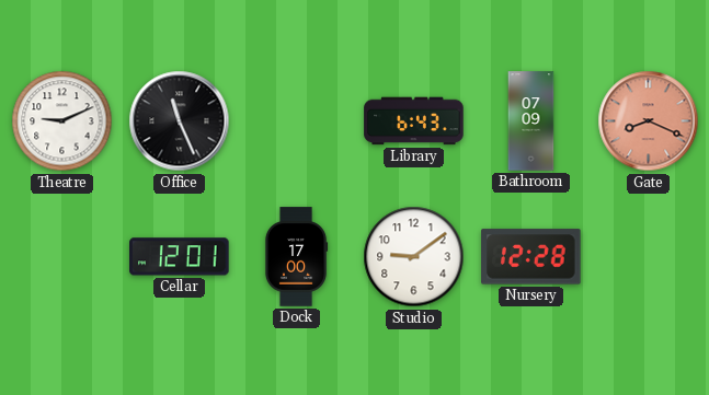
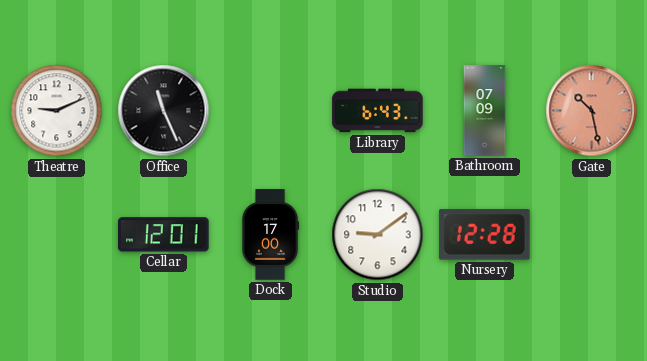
Gate: 8:19 -> 10:28
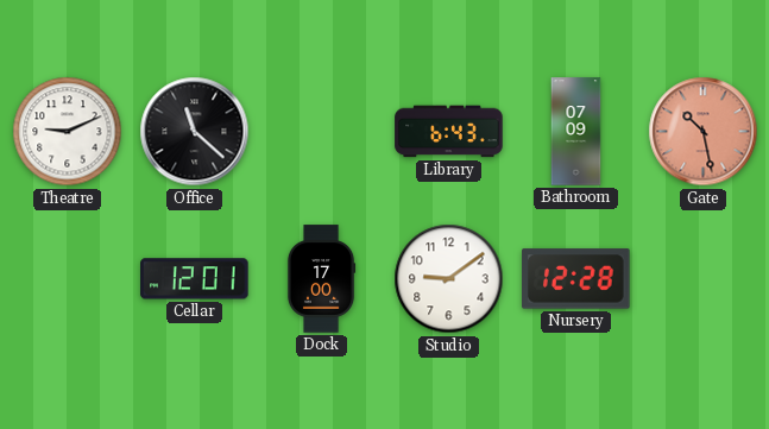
Office: 11:26 -> 11:22
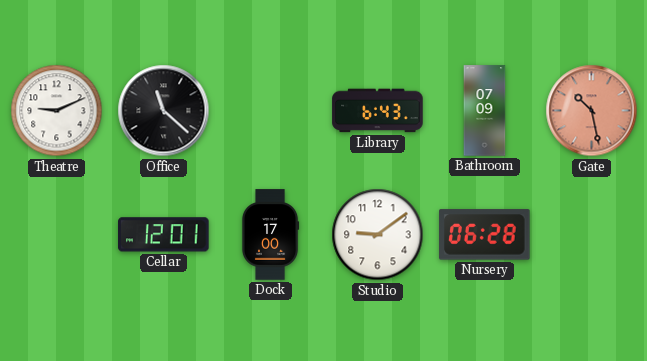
Nursery: 12:28 -> 06:28
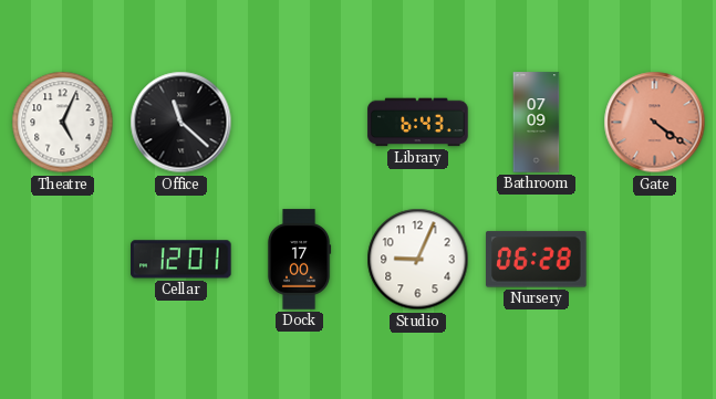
Theatre: 9:11 -> 5:04
Gate: 10:28 -> 4:21
Studio: 9:09 -> 9:04
